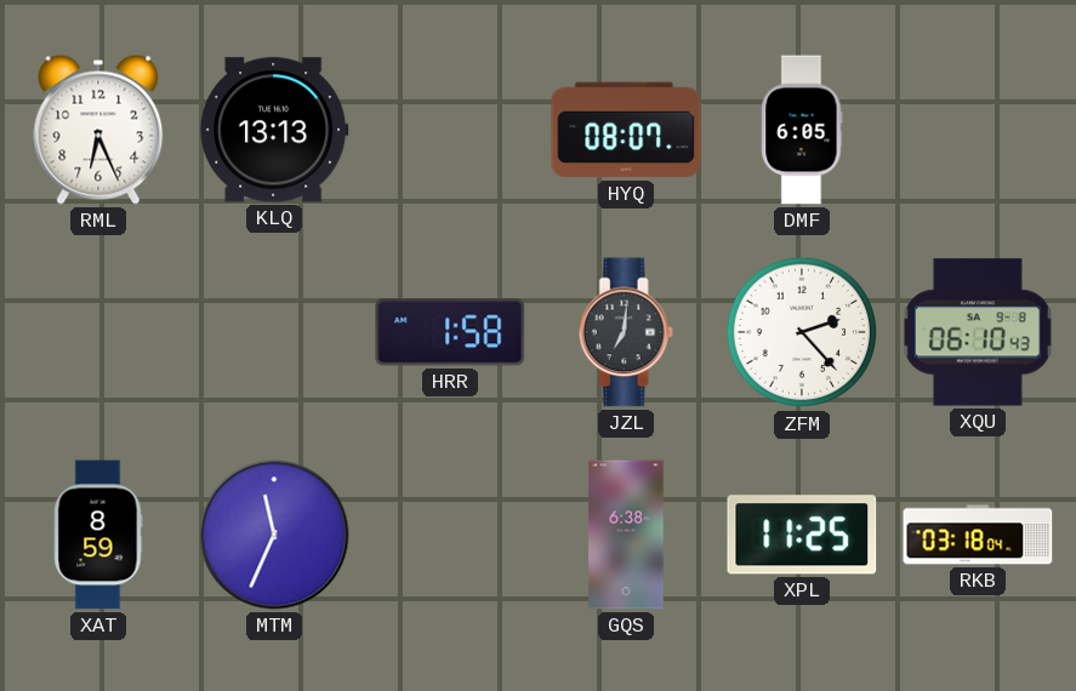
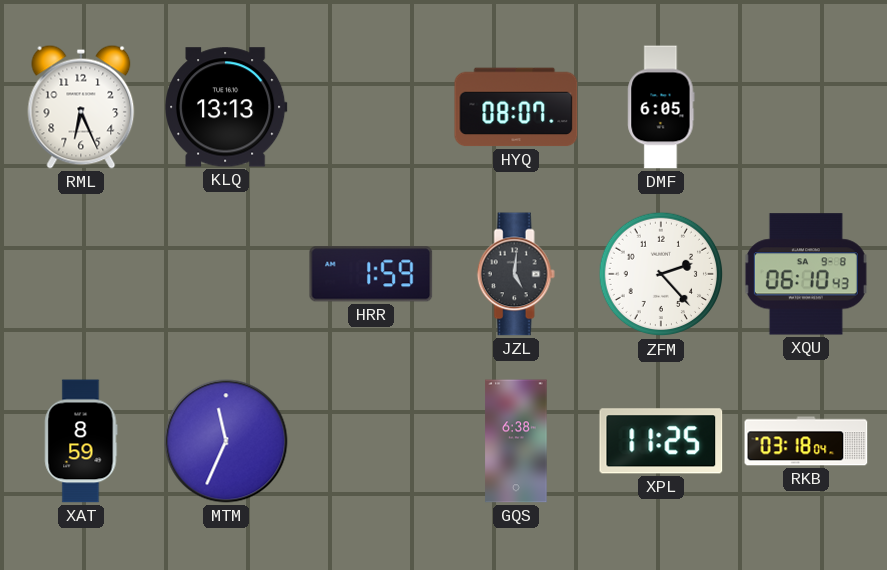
HRR: 1:58 -> 1:59
JZL: 7:01 -> 5:01
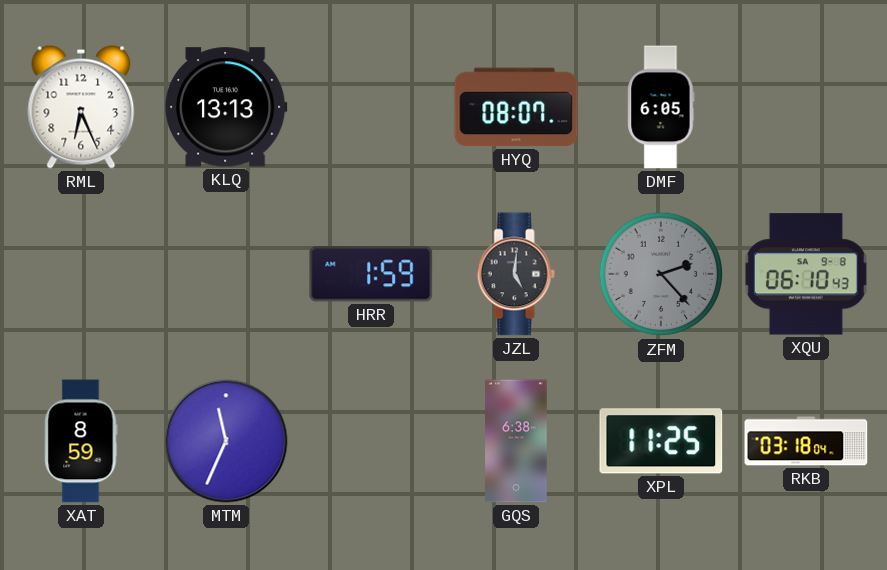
ZFM dial: white -> grey
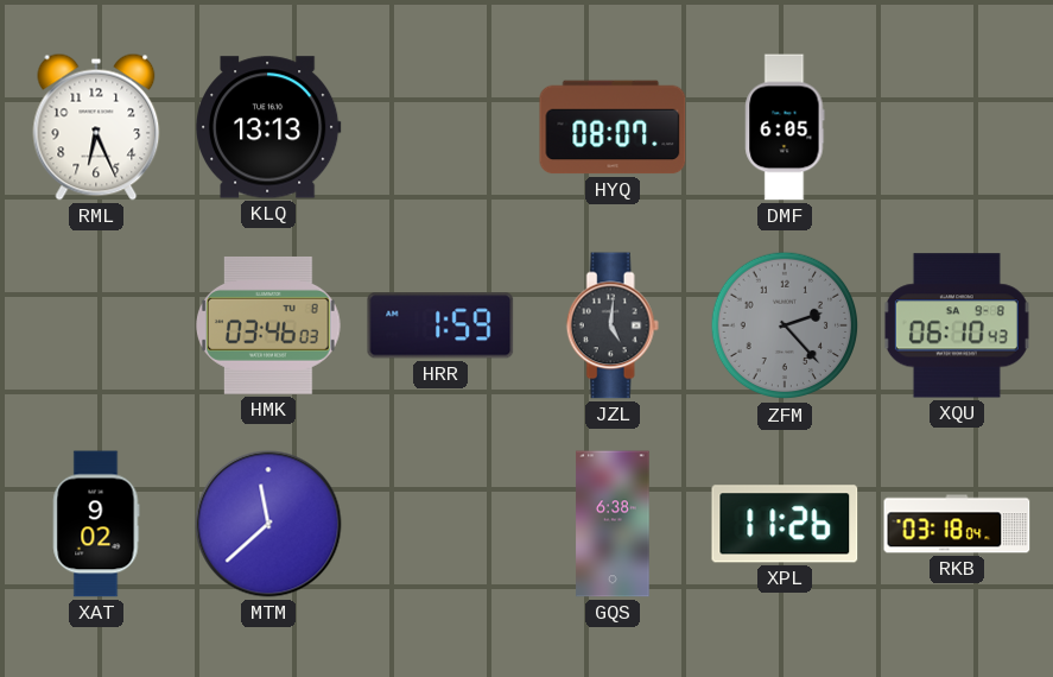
HMK: none -> 03:46
XAT: 8:59 -> 9:02
MTM: 11:34 -> 11:38
XPL: 11:25 -> 11:26
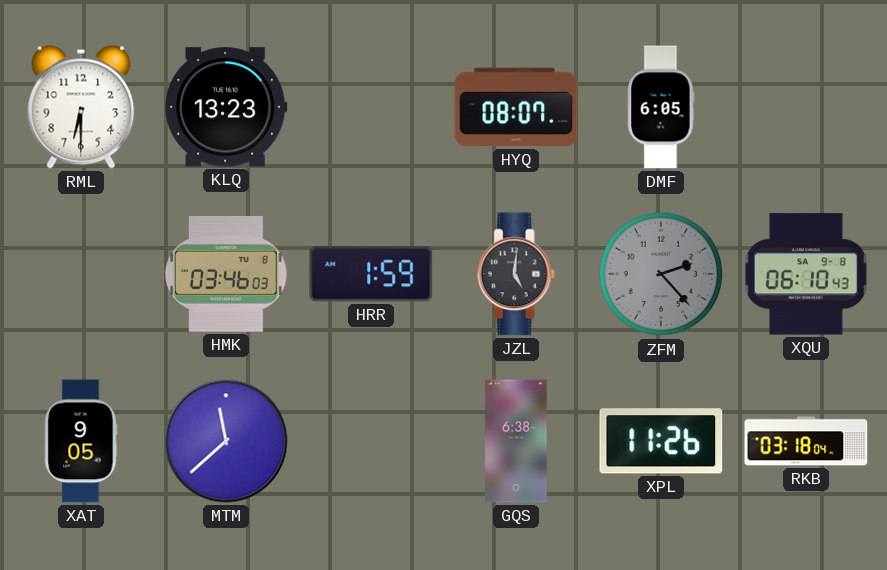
RML: 6:26 -> 6:30
KLQ: 13:13 -> 13:23
XAT: 9:02 -> 9:05
